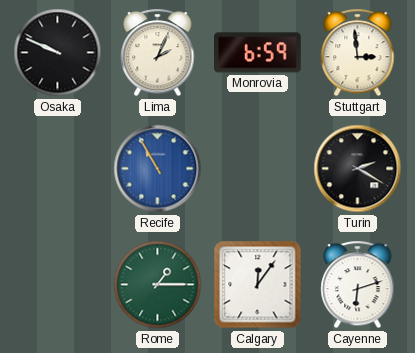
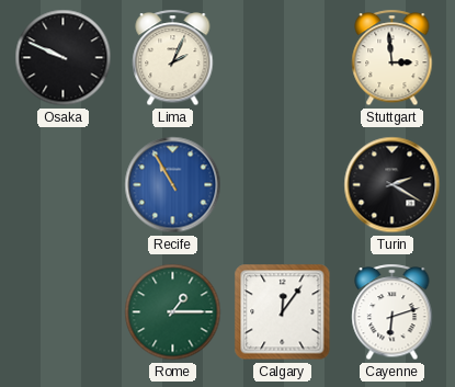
Monrovia: 6:59 -> none
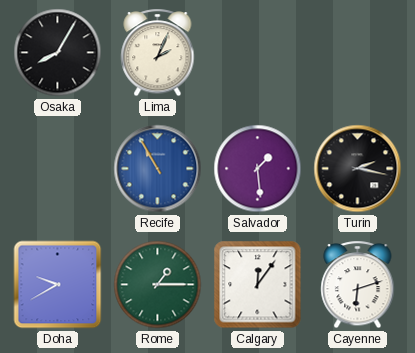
Osaka: 9:49 -> 8:05
Stuttgart: 2:59 -> none
Salvador: none -> 1:29
Turin: 2:20 -> 2:17
Doha: none -> 9:40
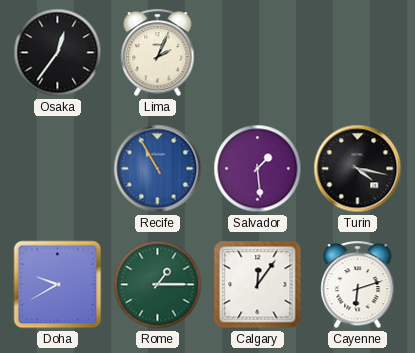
Osaka: 8:05 -> 12:36
Turin: 2:17 -> 4:17
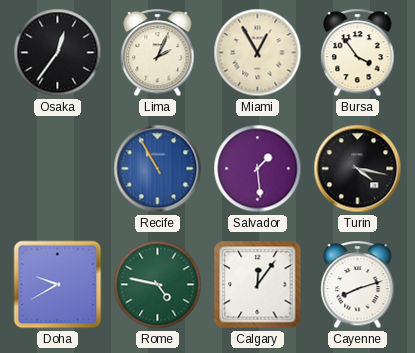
Miami: none -> 12:55
Bursa: none -> 3:54
Rome: 1:15 -> 4:47
Cayenne: 6:12 -> 8:12
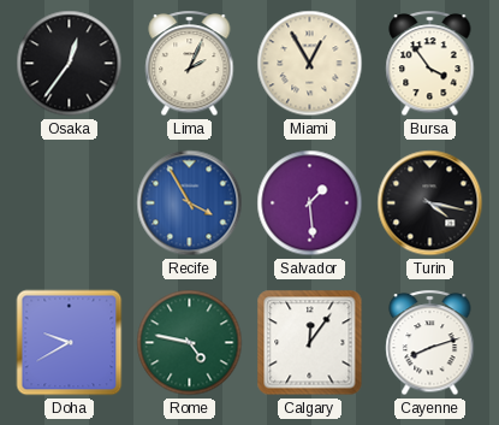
Recife: 10:55 -> 3:55
